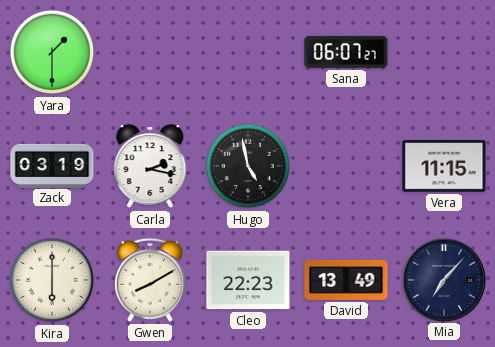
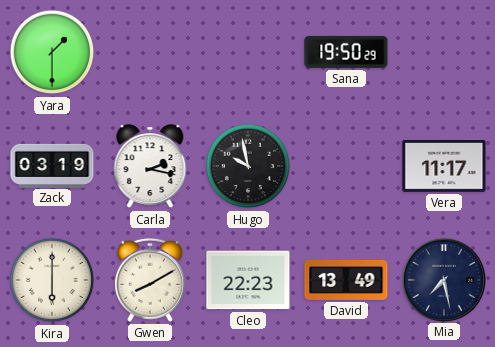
Sana: 06:07 -> 19:50
Hugo: 4:58 -> 9:58
Vera: 11:15 -> 11:17
Mia: 7:07 -> 7:28
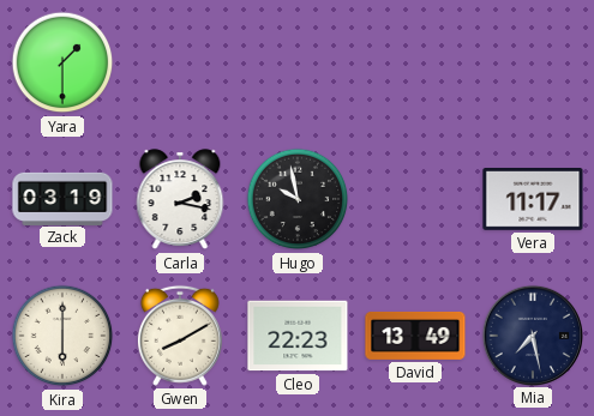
Sana: 19:50 -> none
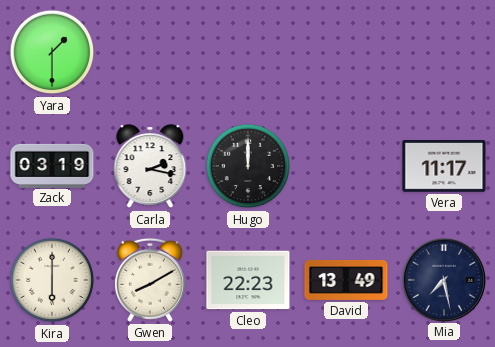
Hugo: 9:58 -> 12:00
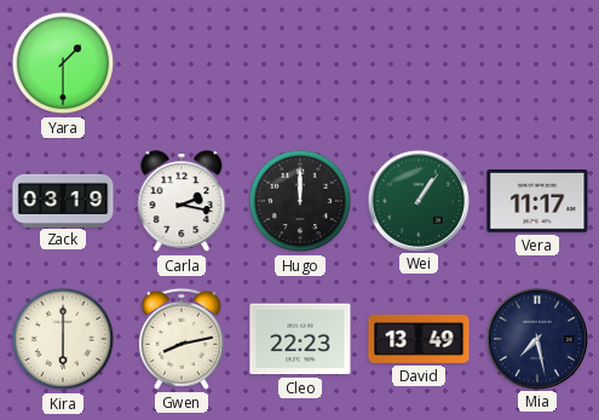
Wei: none -> 1:06
Gwen: 8:10 -> 8:13
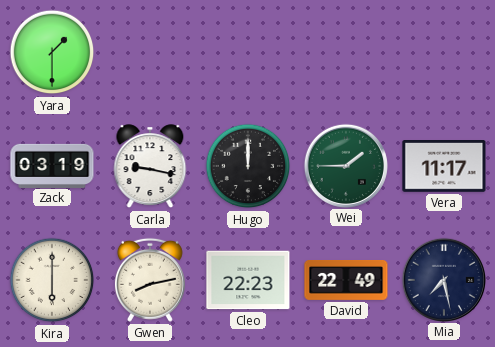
Carla: 2:17 -> 9:17
Wei: 1:06 -> 1:45
David: 13:49 -> 22:49
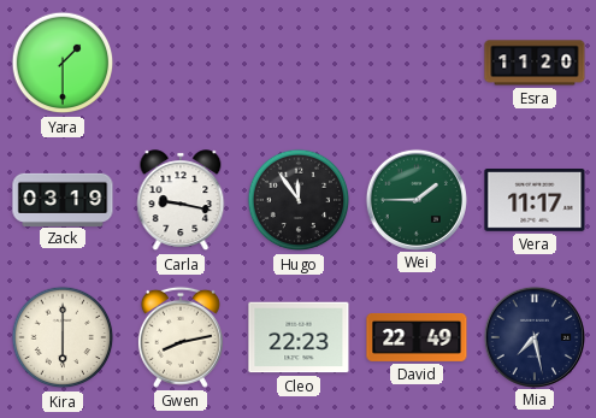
Esra: none -> 11:20
Hugo: 12:00 -> 11:54
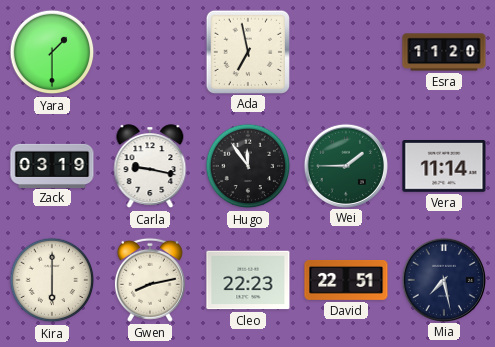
Ada: none -> 6:58
Vera: 11:17 -> 11:14
David: 22:49 -> 22:51
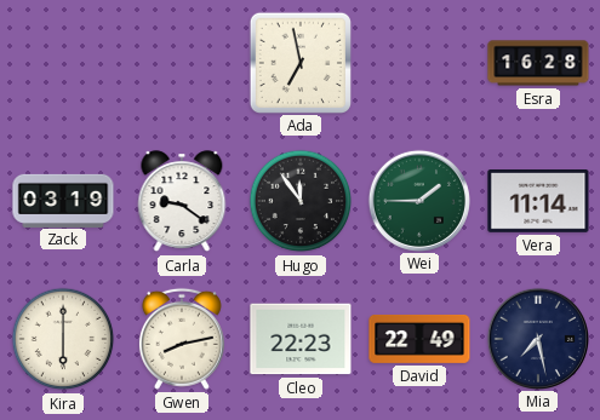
Yara: 1:30 -> none
Esra: 11:20 -> 16:28
Carla: 9:17 -> 9:21
David: 22:51 -> 22:49
